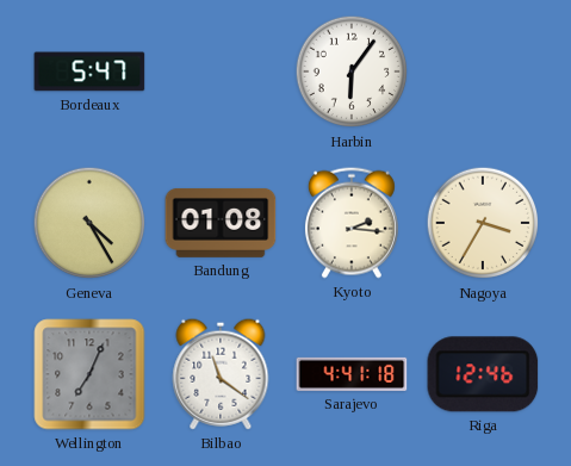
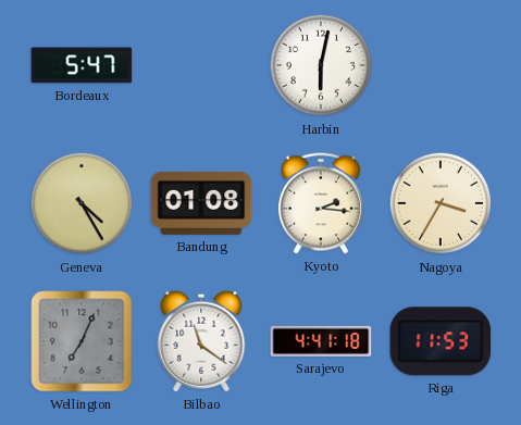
Harbin: 6:06 -> 6:02
Riga: 12:46 -> 11:53
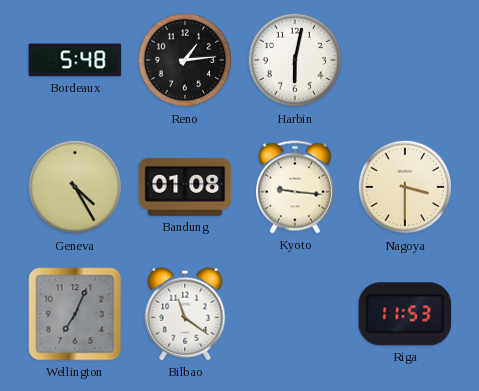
Bordeaux: 5:47 -> 5:48
Reno: none -> 1:14
Kyoto: 2:16 -> 9:16
Nagoya: 3:35 -> 3:30
Sarajevo: 4:41 -> none
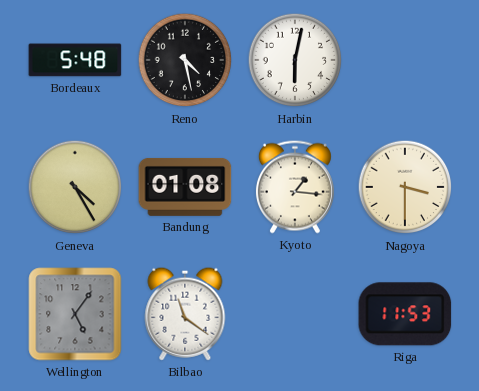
Reno: 1:14 -> 4:28
Kyoto: 9:16 -> 1:16
Wellington: 7:04 -> 5:06
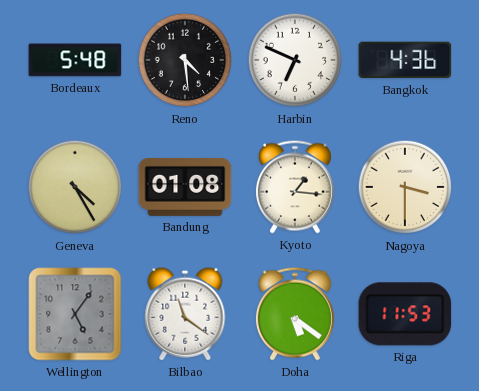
Reno: 4:28 -> 4:29
Harbin: 6:02 -> 6:49
Bangkok: none -> 4:36
Doha: none -> 5:21
